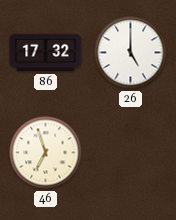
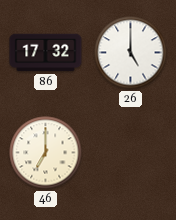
46: 6:57 -> 7:00
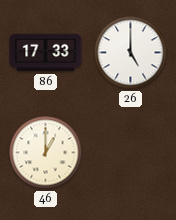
86: 17:32 -> 17:33
46: 7:00 -> 1:00
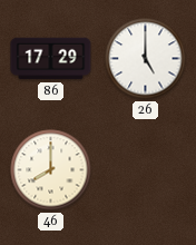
86: 17:33 -> 17:29
46: 1:00 -> 8:00
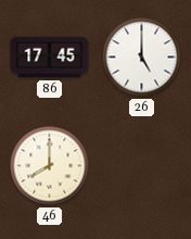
86: 17:29 -> 17:45
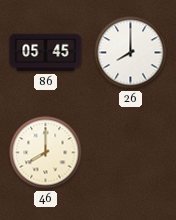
86: 17:45 -> 05:45
26: 5:00 -> 8:00
